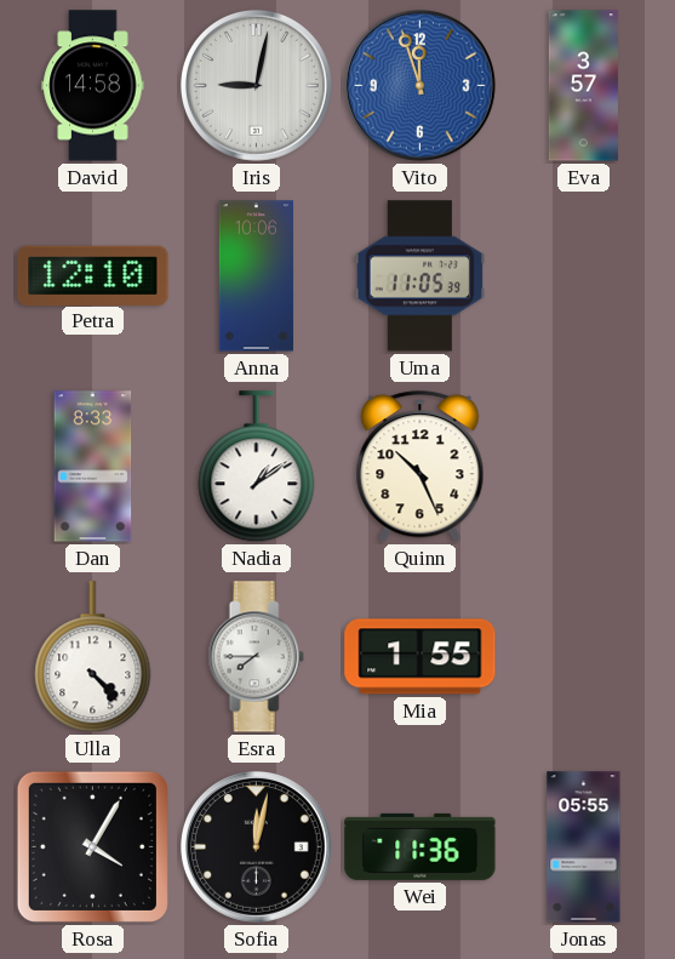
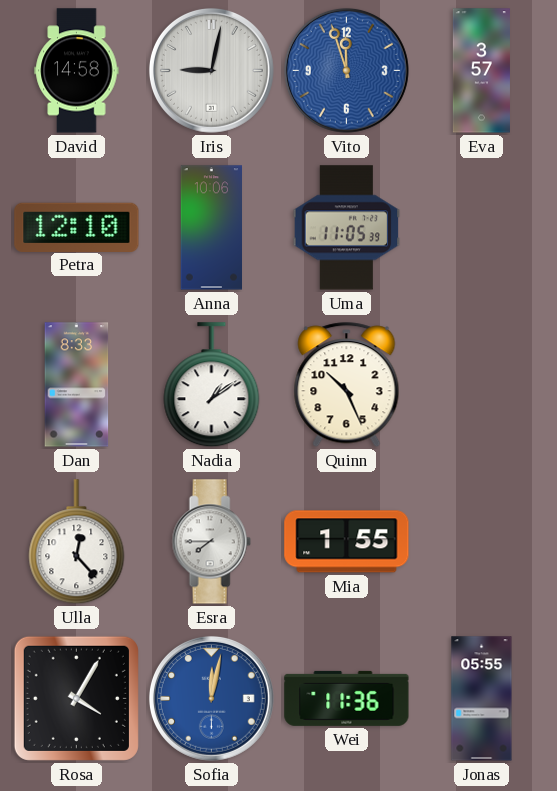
Ulla: 4:23 -> 12:23
Sofia dial: black -> blue
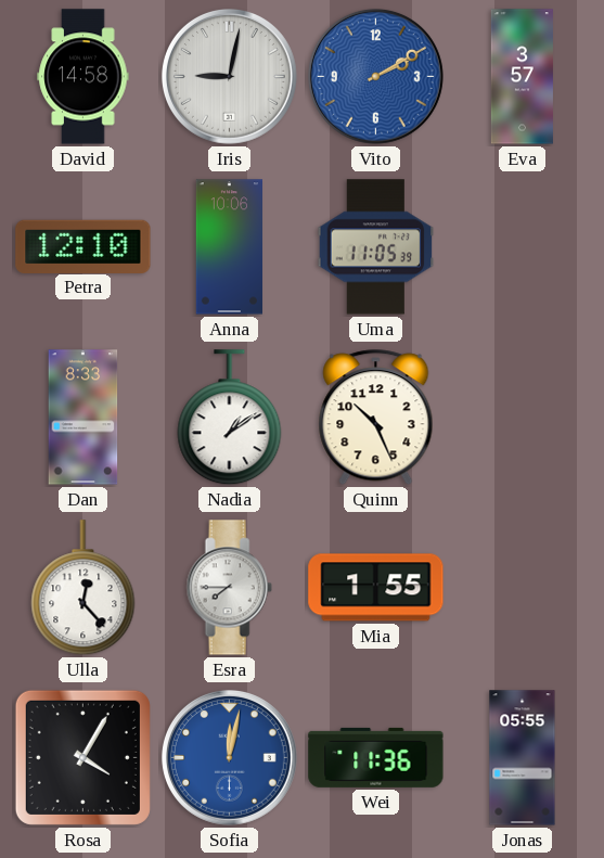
Vito: 11:57 -> 2:10
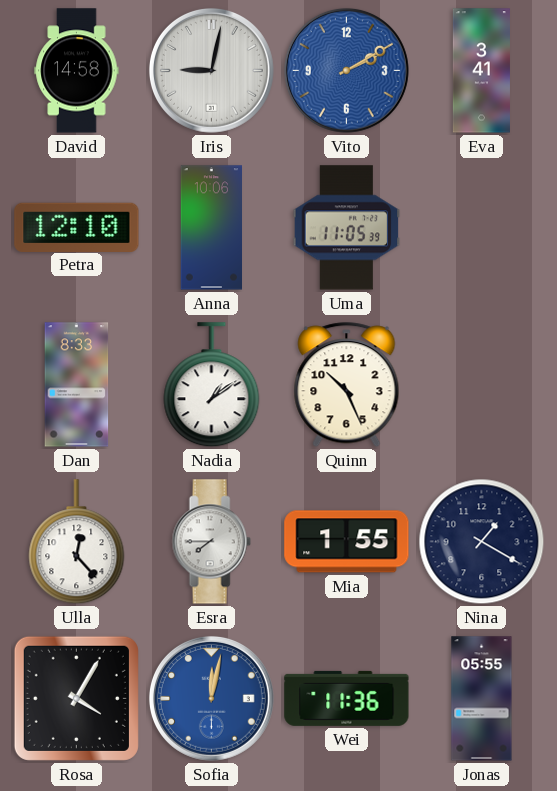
Eva: 3:57 -> 3:41
Nina: none -> 1:20
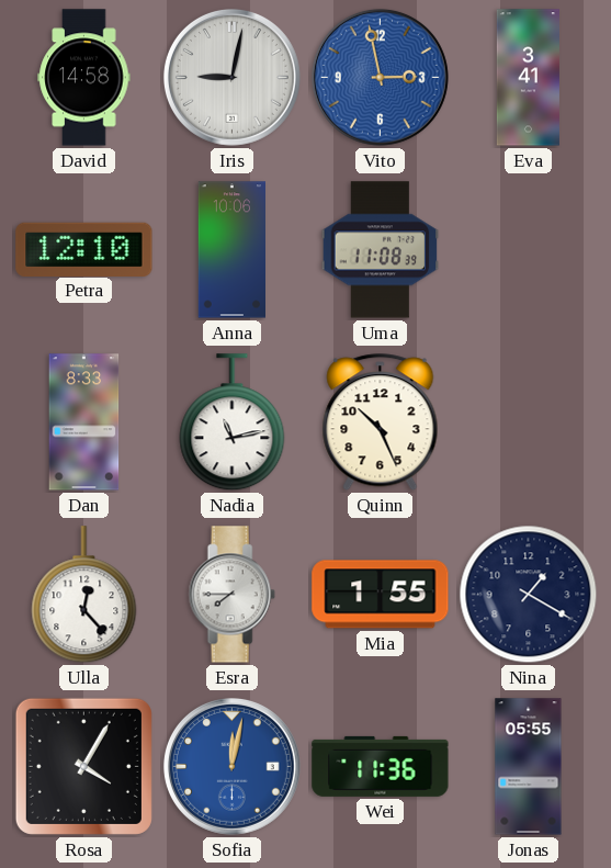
Vito: 2:10 -> 2:58
Uma: 11:05 -> 11:08
Nadia: 1:09 -> 11:13
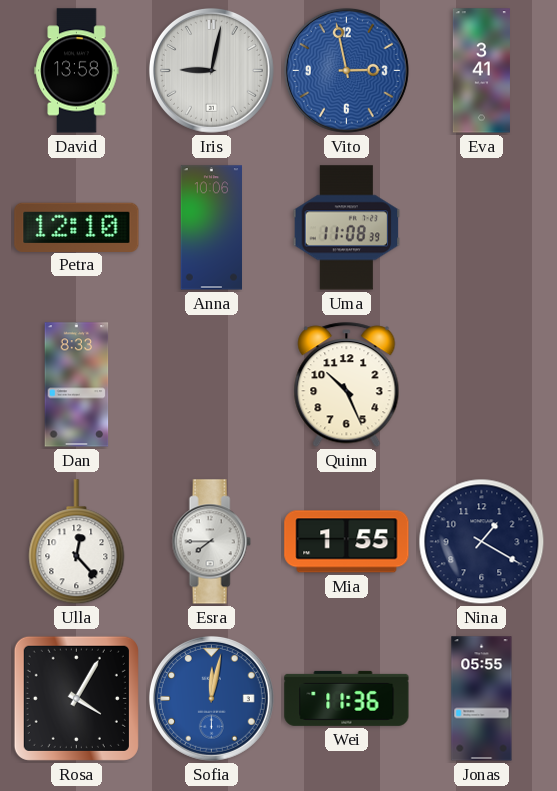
David: 14:58 -> 13:58
Nadia: 11:13 -> none
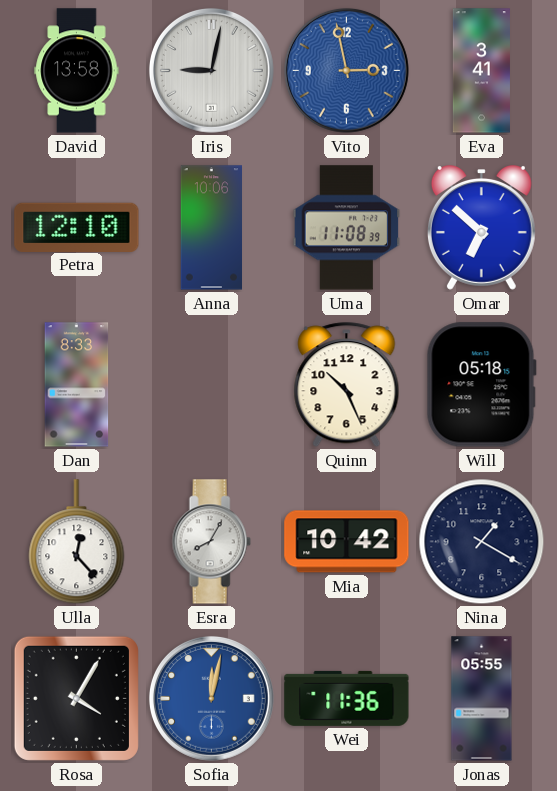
Omar: none -> 6:52
Will: none -> 05:18
Esra: 7:45 -> 8:05
Mia: 1:55 -> 10:42
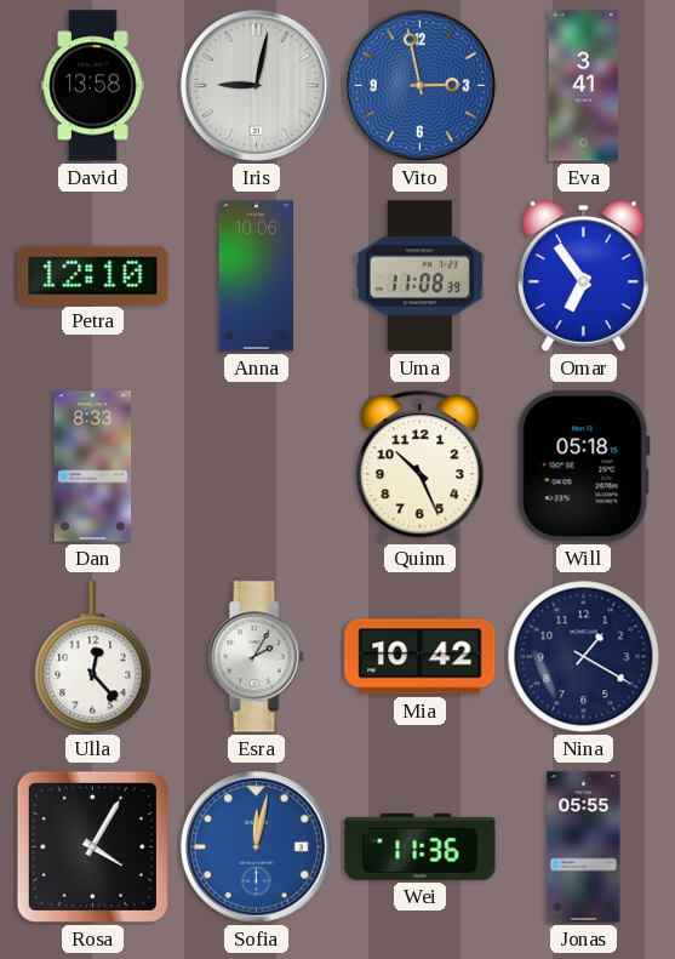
Omar: 6:52 -> 6:54
Esra: 8:05 -> 2:05
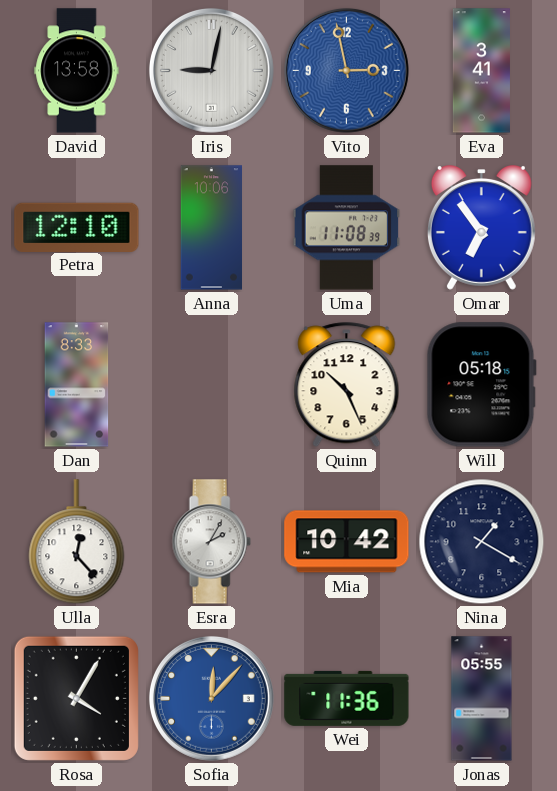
Sofia: 12:02 -> 12:07
